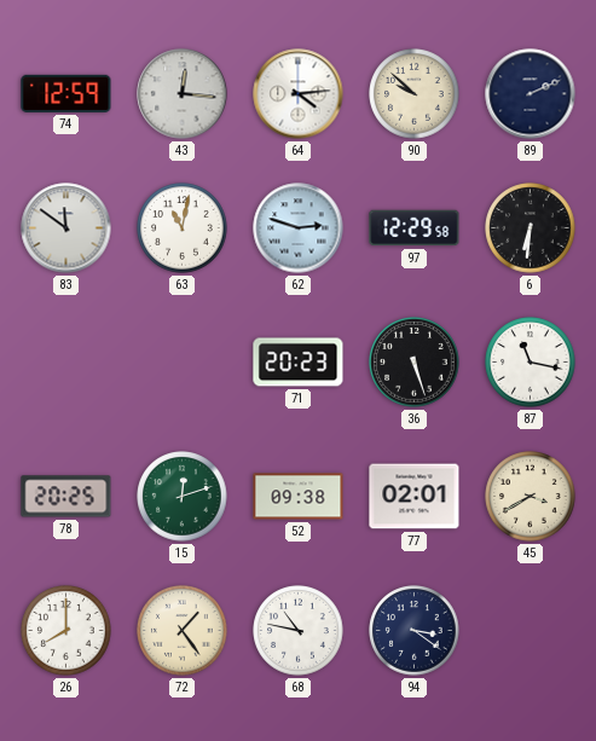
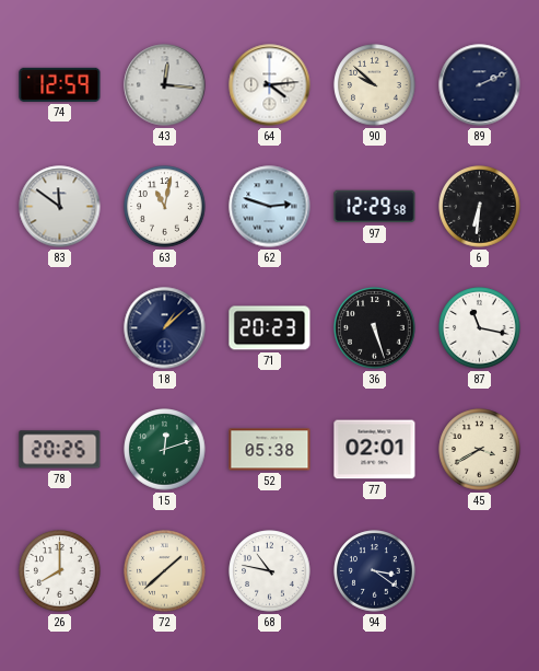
18: none -> 1:08
52: 09:38 -> 05:38
72: 1:24 -> 1:38
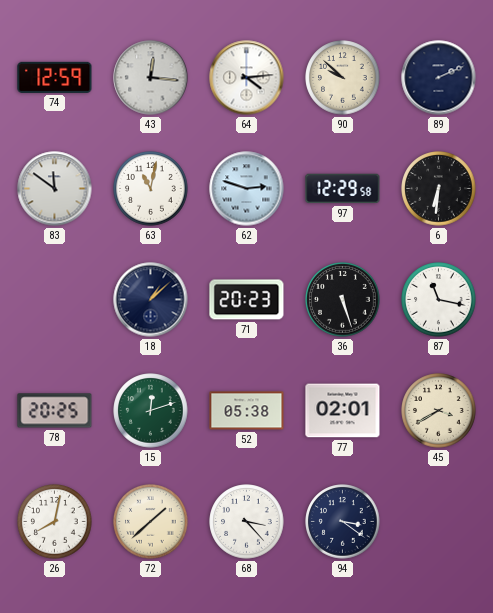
26: 8:00 -> 8:02
68: 10:47 -> 3:23
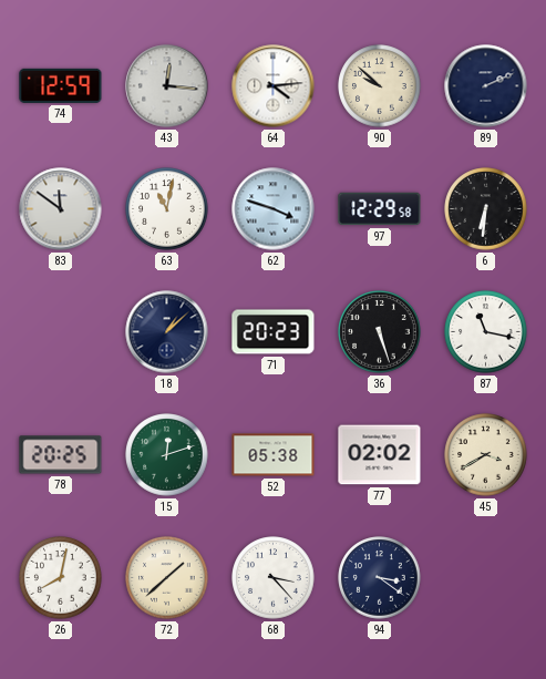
62: 2:48 -> 3:48
77: 02:01 -> 02:02
